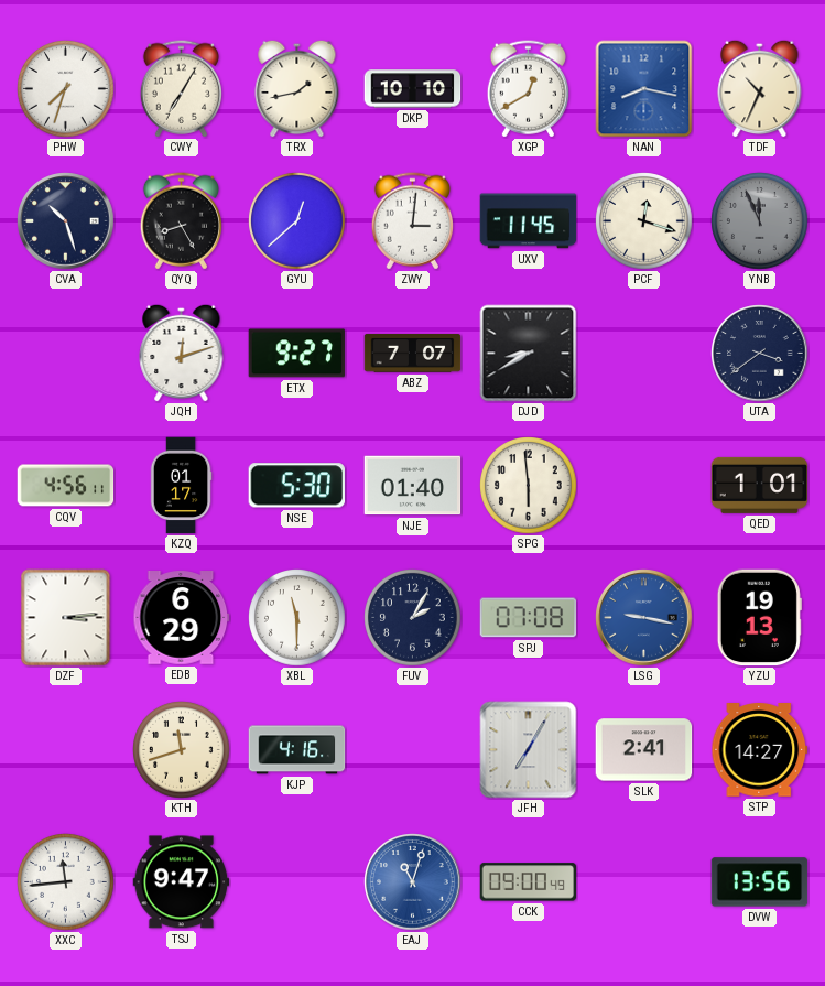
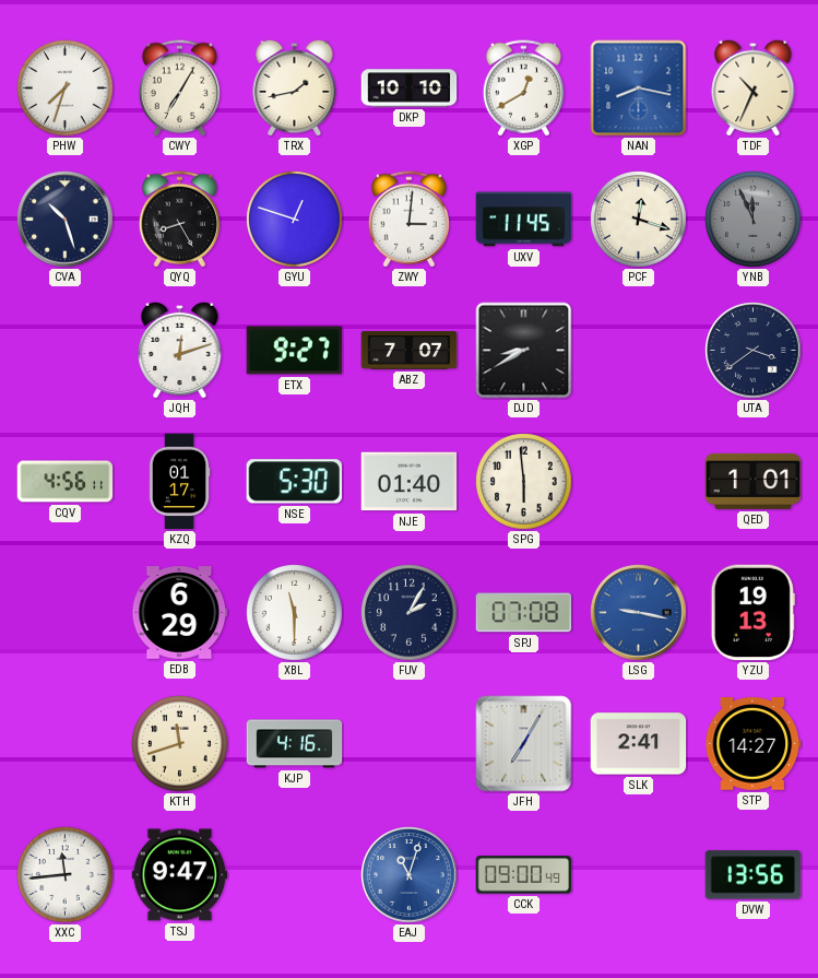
GYU: 12:38 -> 12:48
DZF: 3:14 -> none
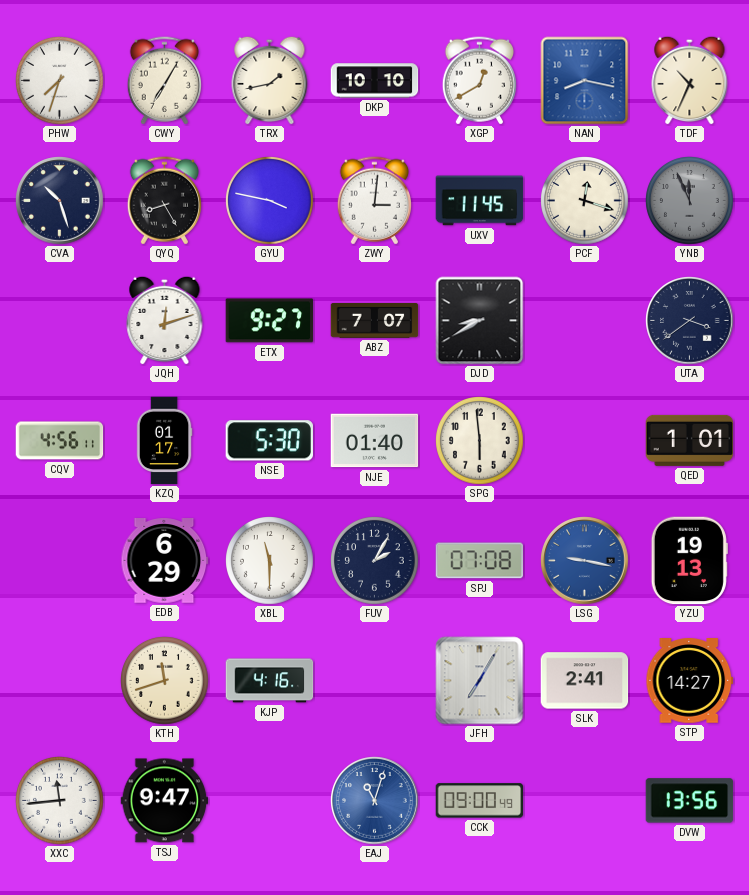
GYU: 12:48 -> 3:47
